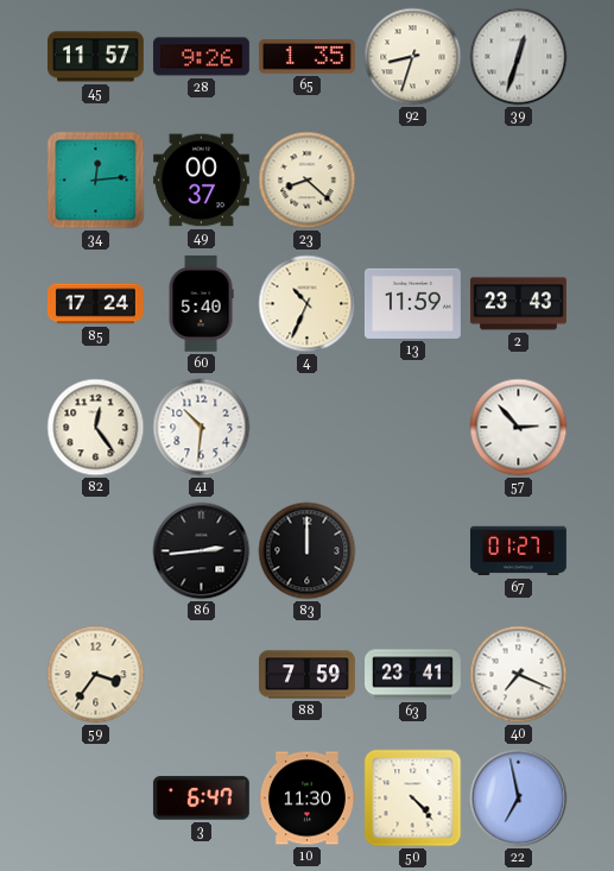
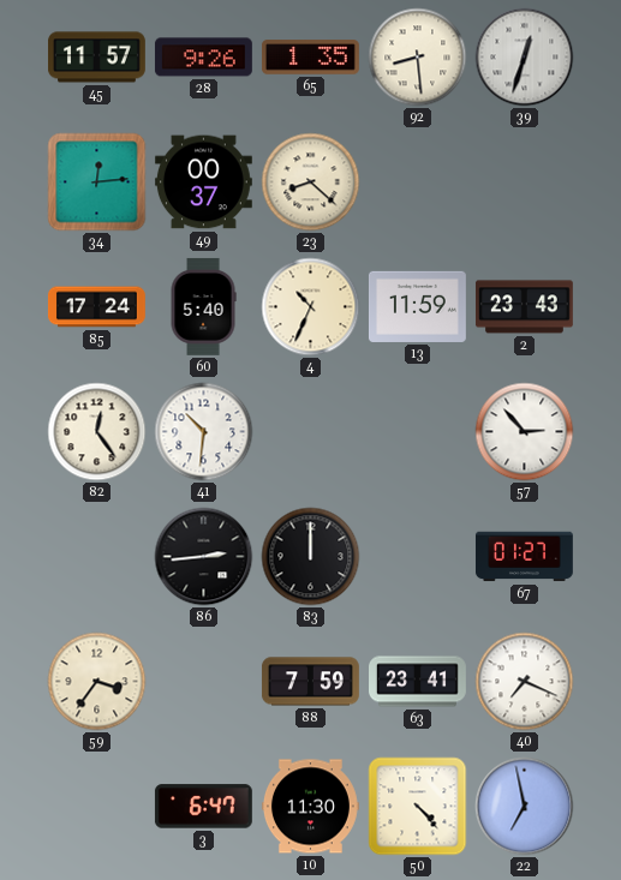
92: 8:33 -> 8:29
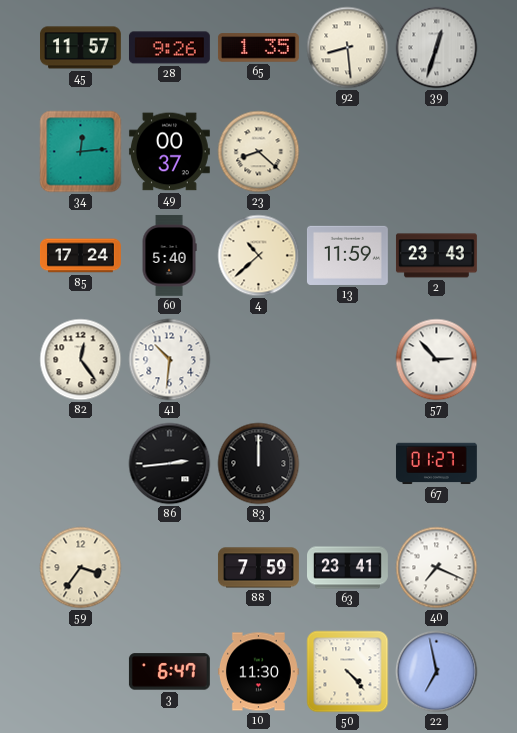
4: 10:34 -> 10:38
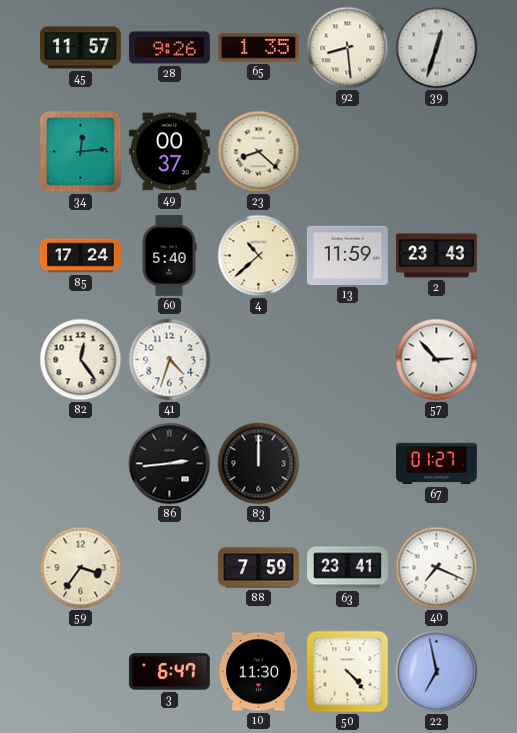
41: 10:31 -> 4:33
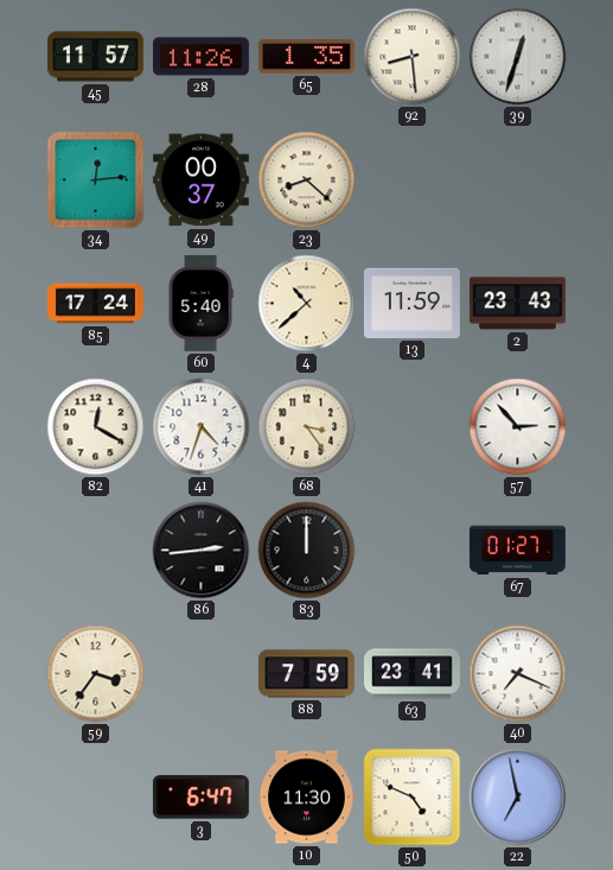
28: 9:26 -> 11:26
82: 12:24 -> 12:20
68: none -> 3:24
50: 4:23 -> 4:49
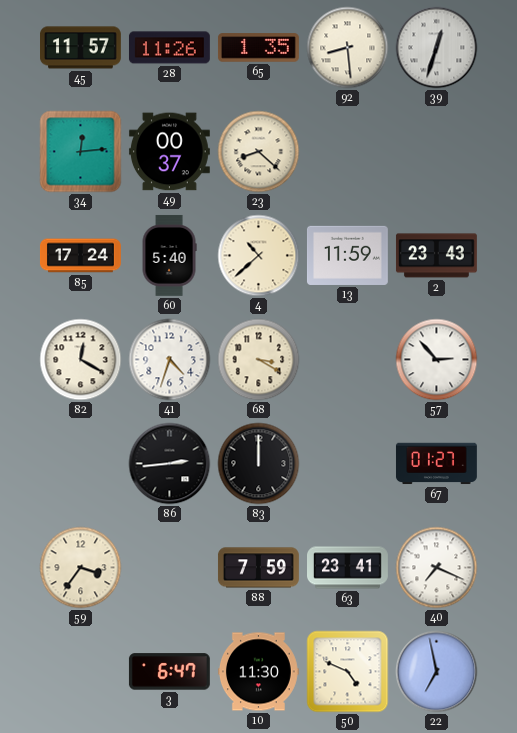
68: 3:24 -> 3:20
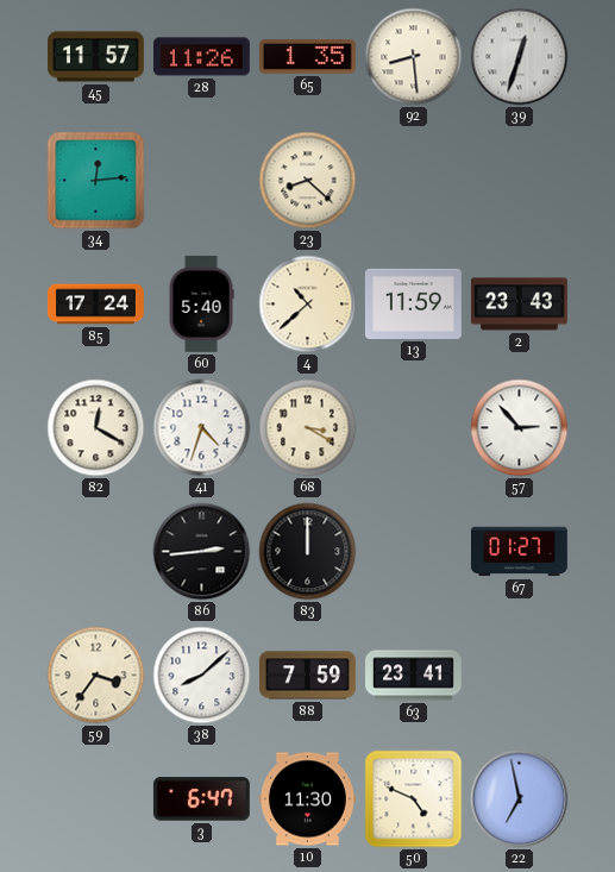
49: 00:37 -> none
38: none -> 8:08
40: 7:19 -> none
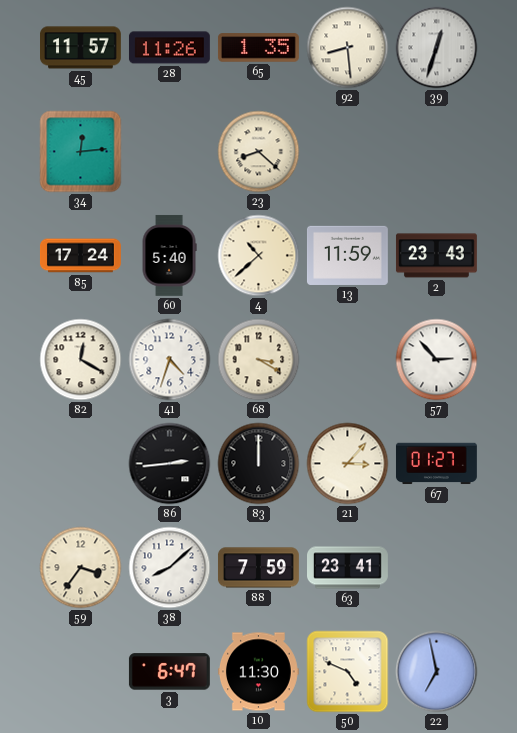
21: none -> 3:07
